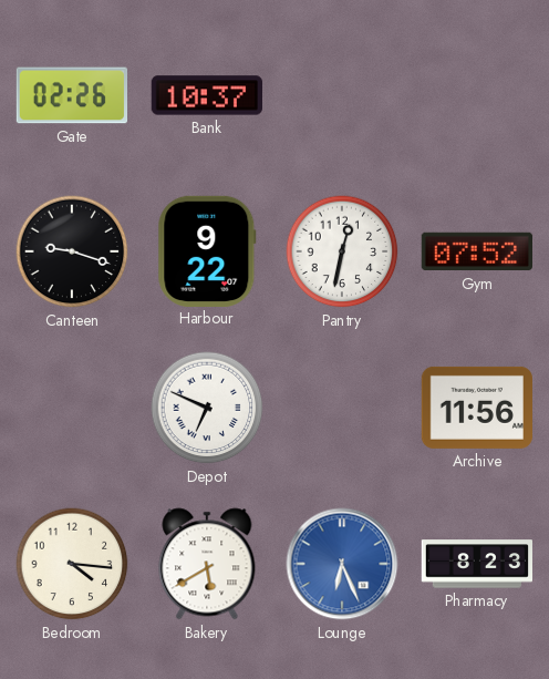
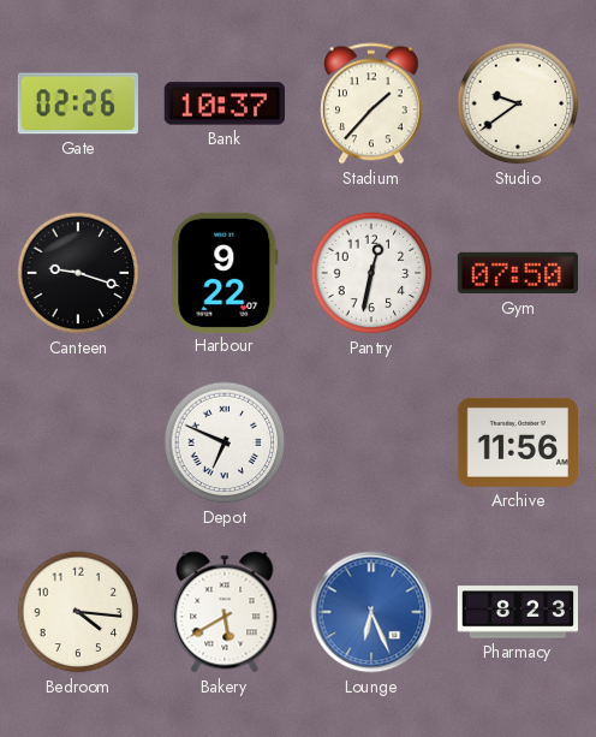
Stadium: none -> 1:37
Studio: none -> 9:39
Gym: 07:52 -> 07:50
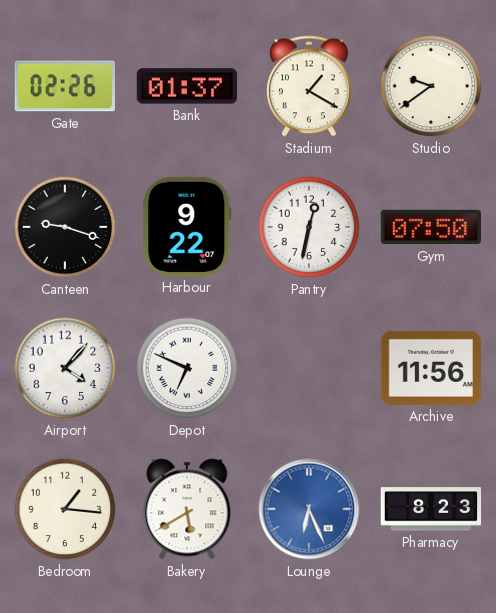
Bank: 10:37 -> 01:37
Stadium: 1:37 -> 1:20
Airport: none -> 4:07
Bedroom: 4:16 -> 1:16
